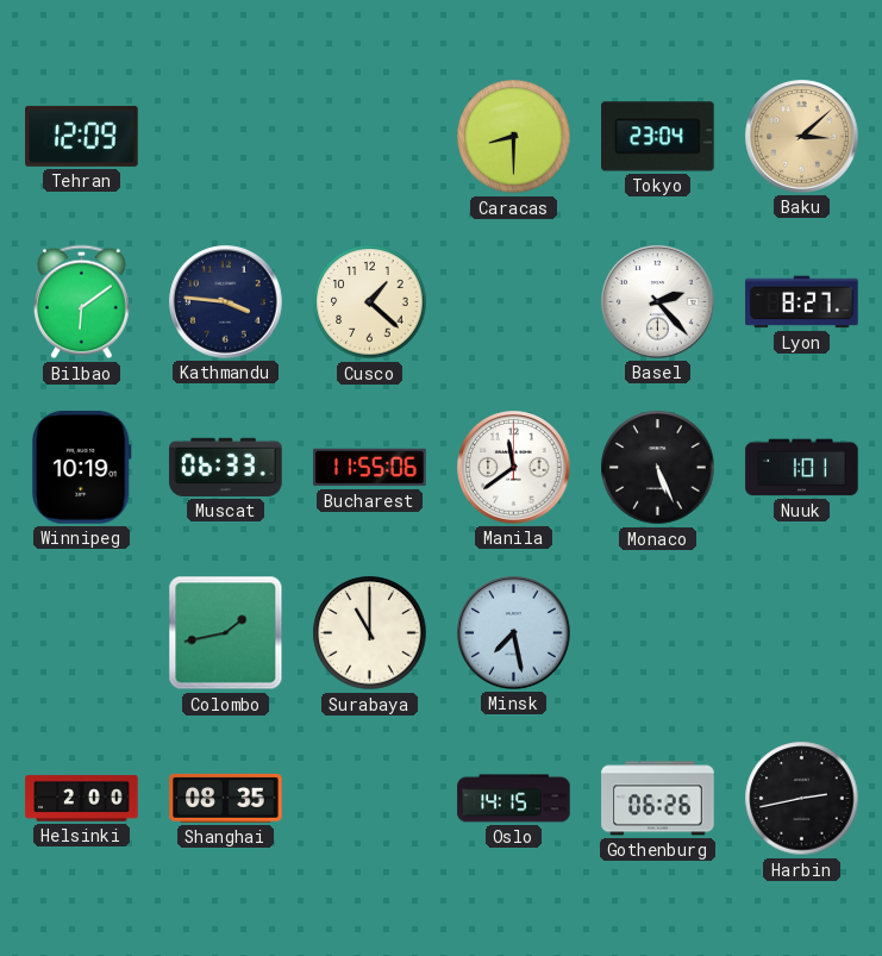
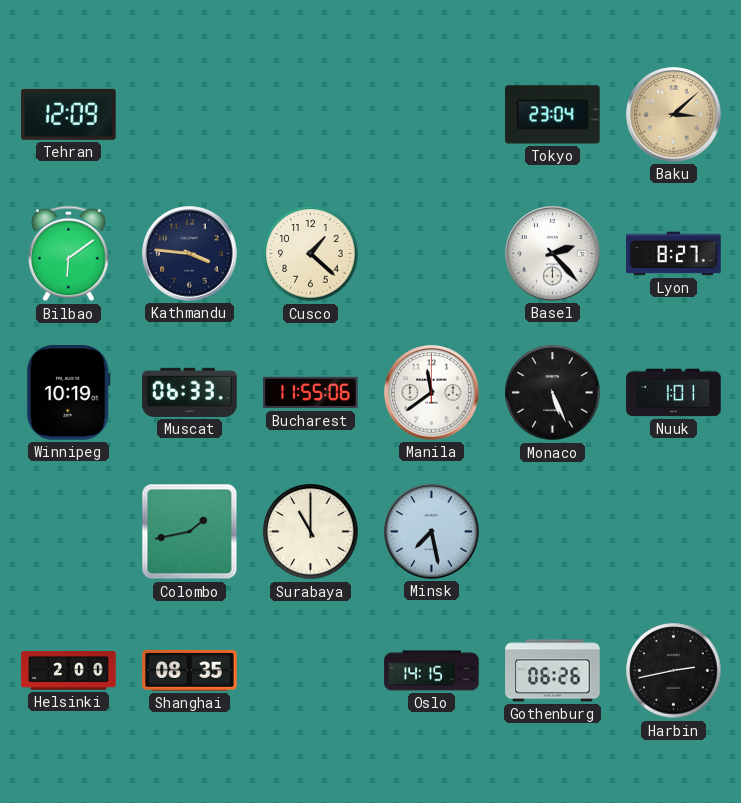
Caracas: 8:30 -> none
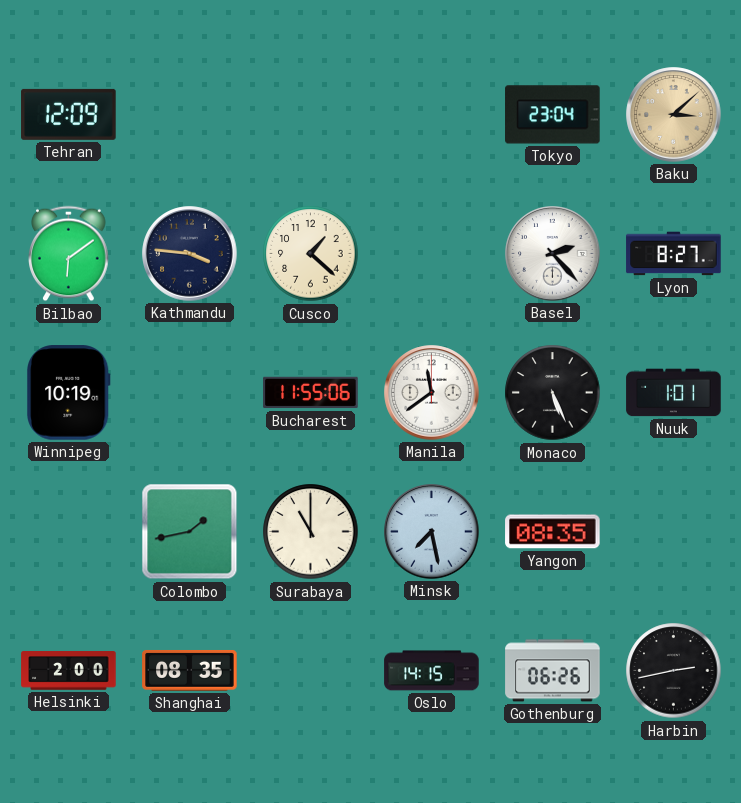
Muscat: 06:33 -> none
Yangon: none -> 08:35
